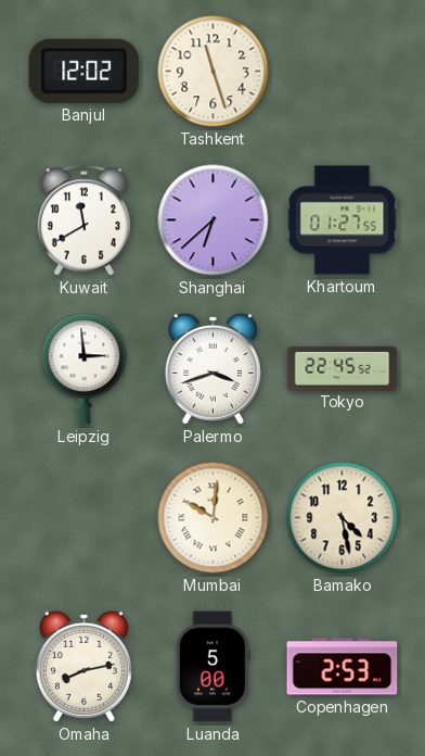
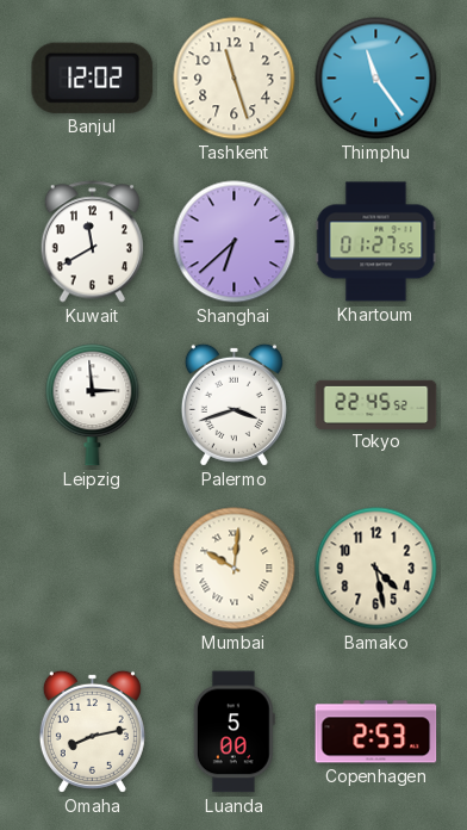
Thimphu: none -> 11:24
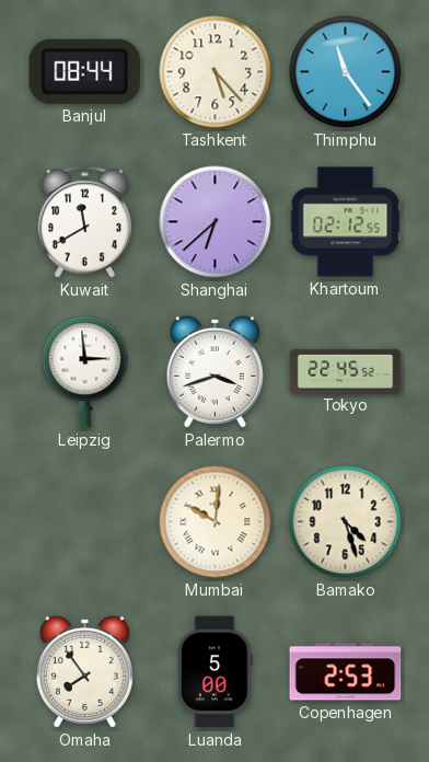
Banjul: 12:02 -> 08:44
Tashkent: 11:27 -> 5:23
Khartoum: 01:27 -> 02:12
Bamako: 4:28 -> 4:27
Omaha: 8:13 -> 7:54
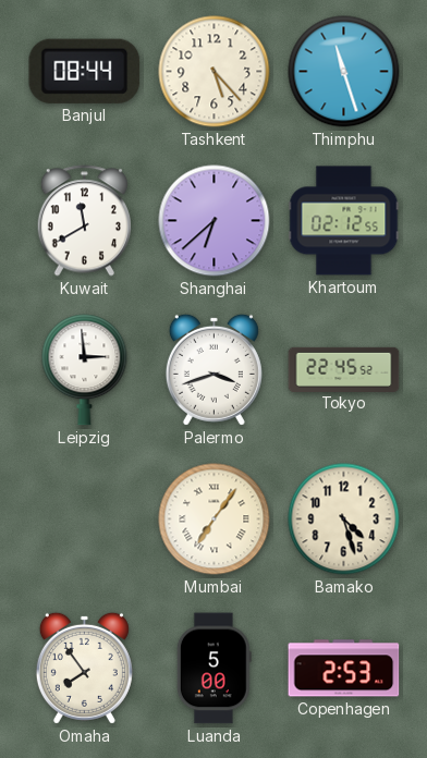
Thimphu: 11:24 -> 11:27
Mumbai: 10:01 -> 7:06
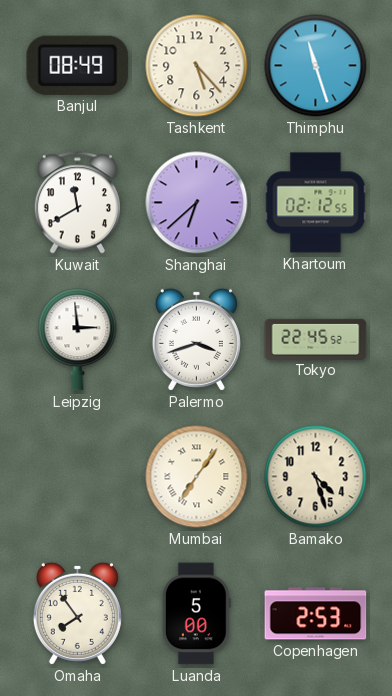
Banjul: 08:44 -> 08:49
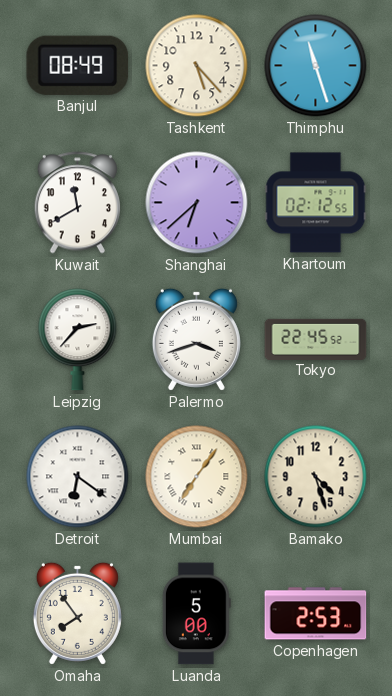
Leipzig: 2:59 -> 2:37
Detroit: none -> 6:21
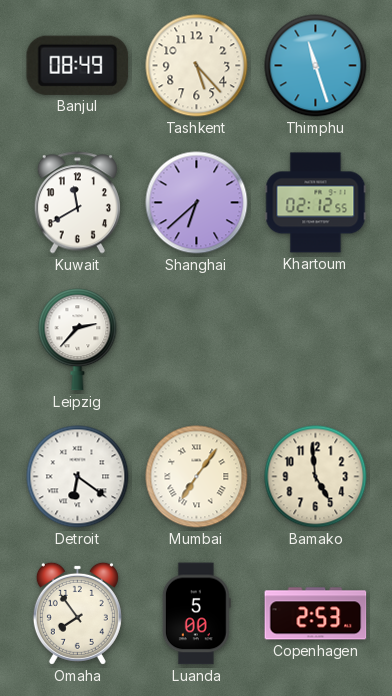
Palermo: 3:42 -> none
Tokyo: 22:45 -> none
Bamako: 4:27 -> 4:59
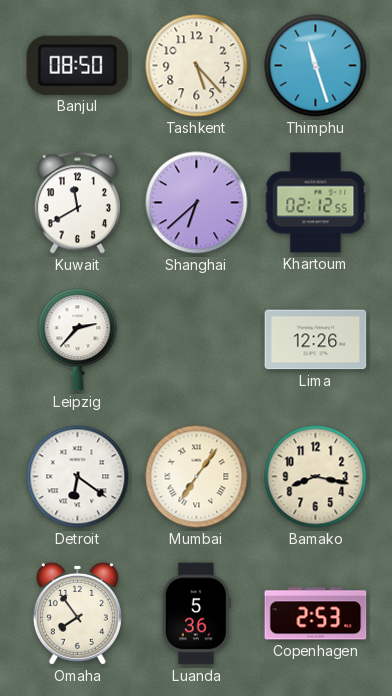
Banjul: 08:49 -> 08:50
Lima: none -> 12:26
Bamako: 4:59 -> 8:17
Luanda: 5:00 -> 5:36
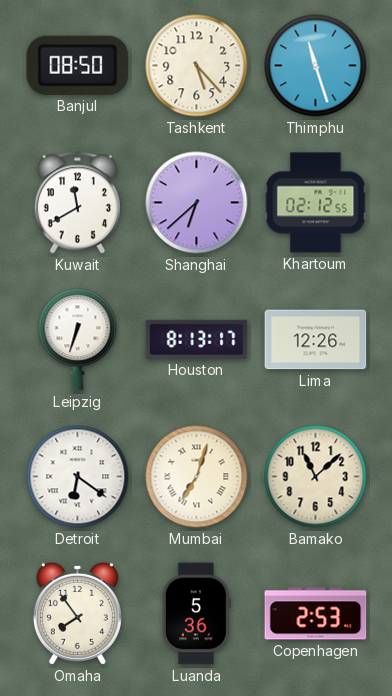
Leipzig: 2:37 -> 6:33
Houston: none -> 8:13
Mumbai: 7:06 -> 7:03
Bamako: 8:17 -> 11:08
